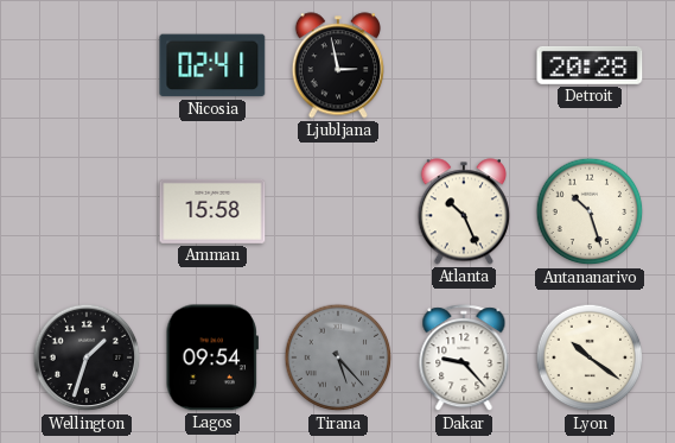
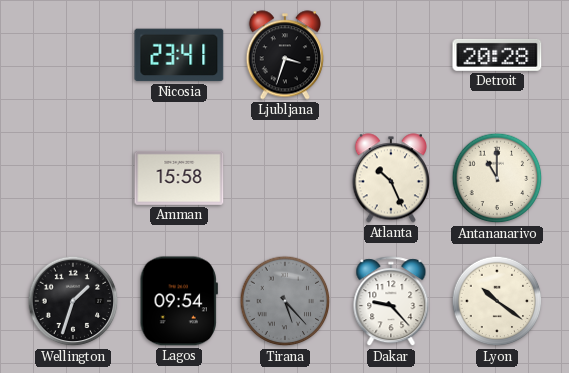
Nicosia: 02:41 -> 23:41
Ljubljana: 2:58 -> 3:33
Antananarivo: 10:27 -> 11:00
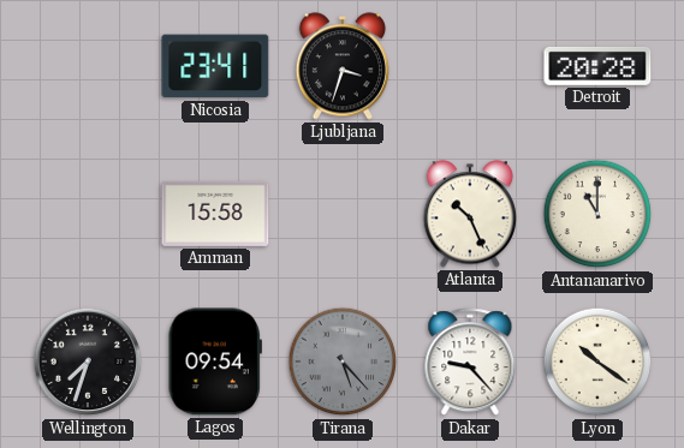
Wellington: 1:33 -> 7:33
